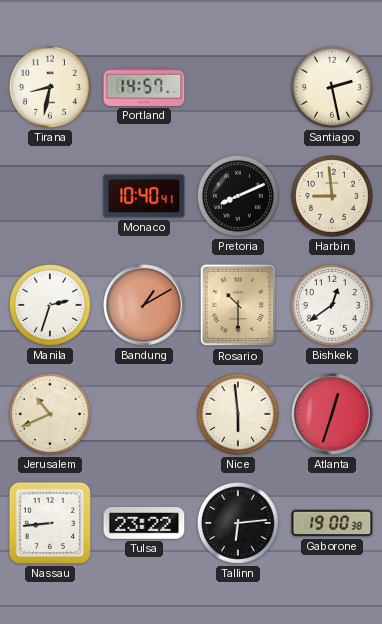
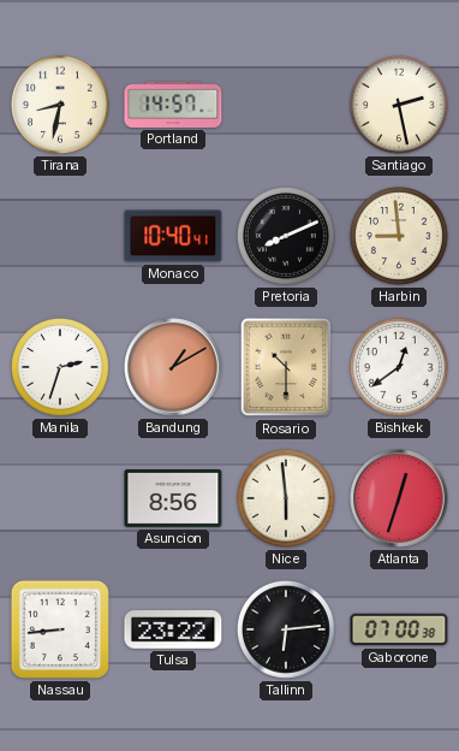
Jerusalem: 10:41 -> none
Asuncion: none -> 8:56
Gaborone: 19:00 -> 07:00
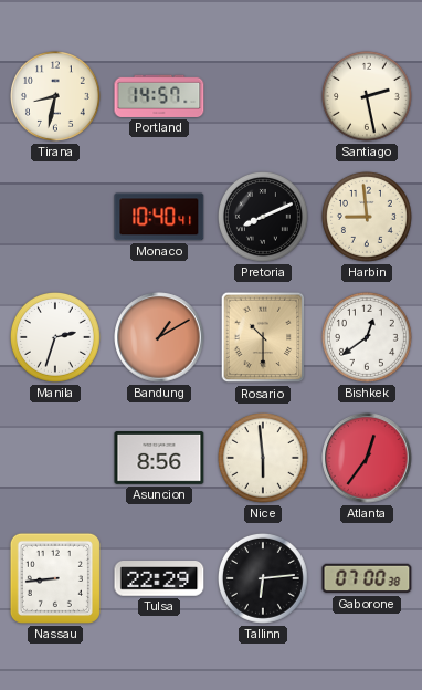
Atlanta: 12:33 -> 12:36
Tulsa: 23:22 -> 22:29
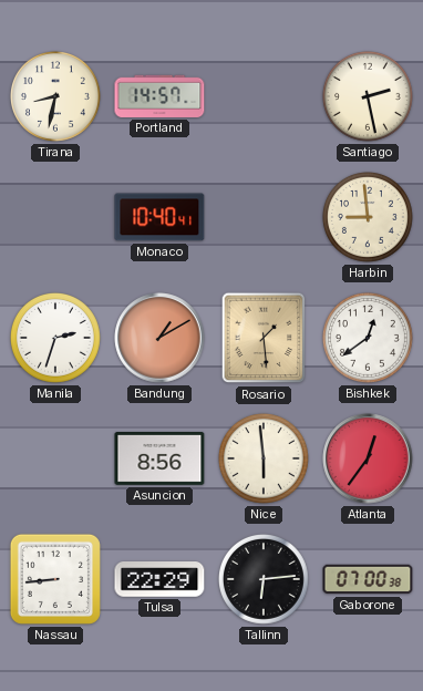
Pretoria: 8:11 -> none
Rosario: 10:30 -> 1:29
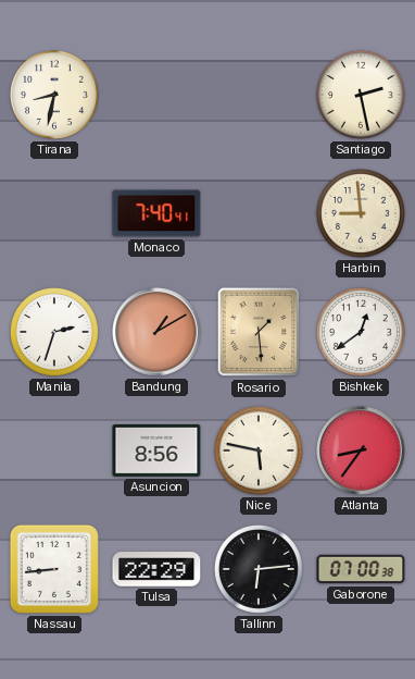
Portland: 14:57 -> none
Monaco: 10:40 -> 7:40
Nice: 5:59 -> 5:47
Atlanta: 12:36 -> 8:36
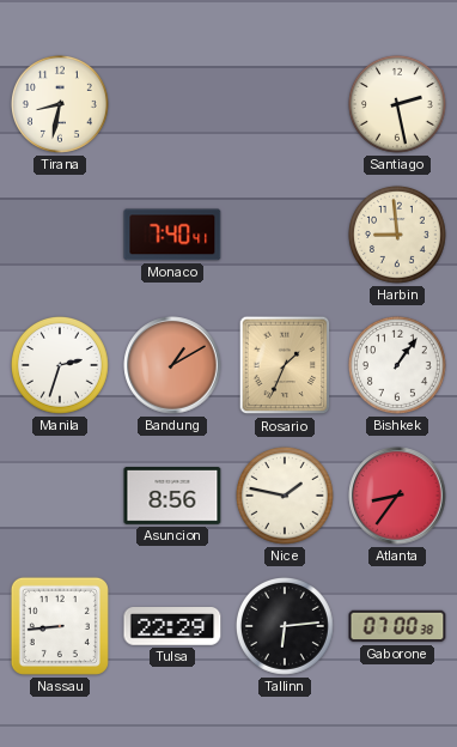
Rosario: 1:29 -> 1:34
Bishkek: 12:39 -> 1:06
Nice: 5:47 -> 1:47
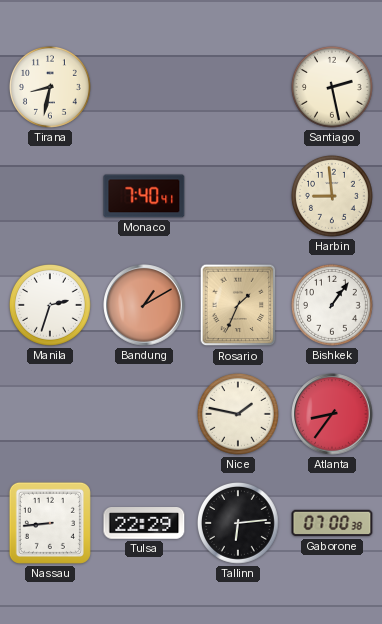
Asuncion: 8:56 -> none
